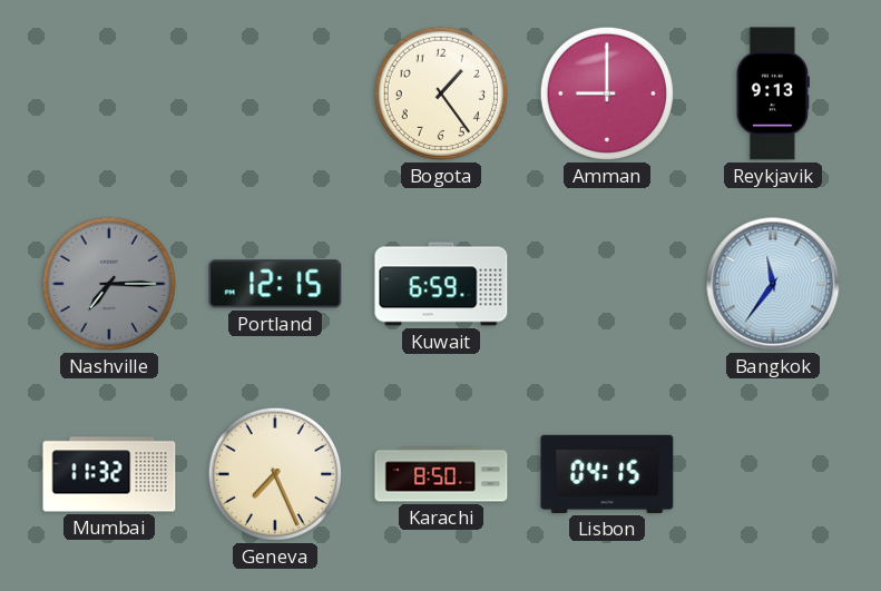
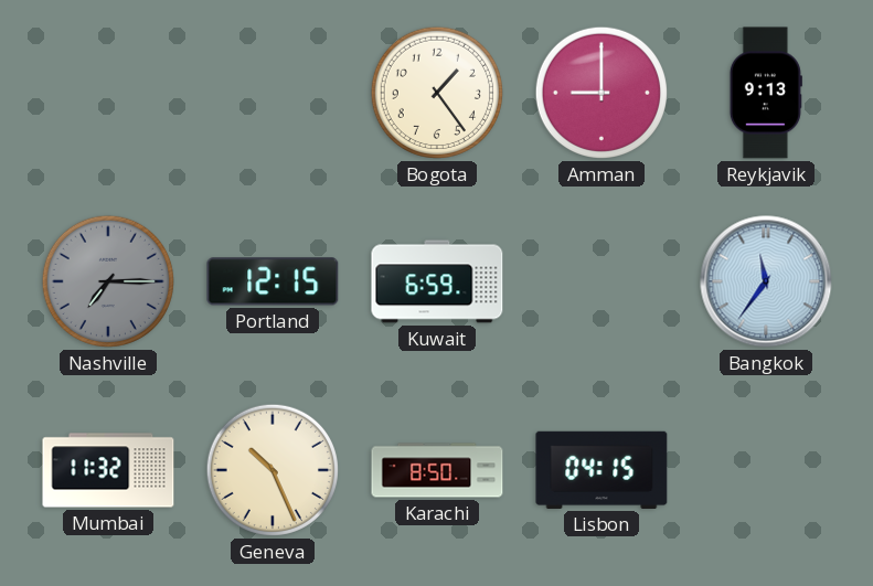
Geneva: 7:26 -> 10:26
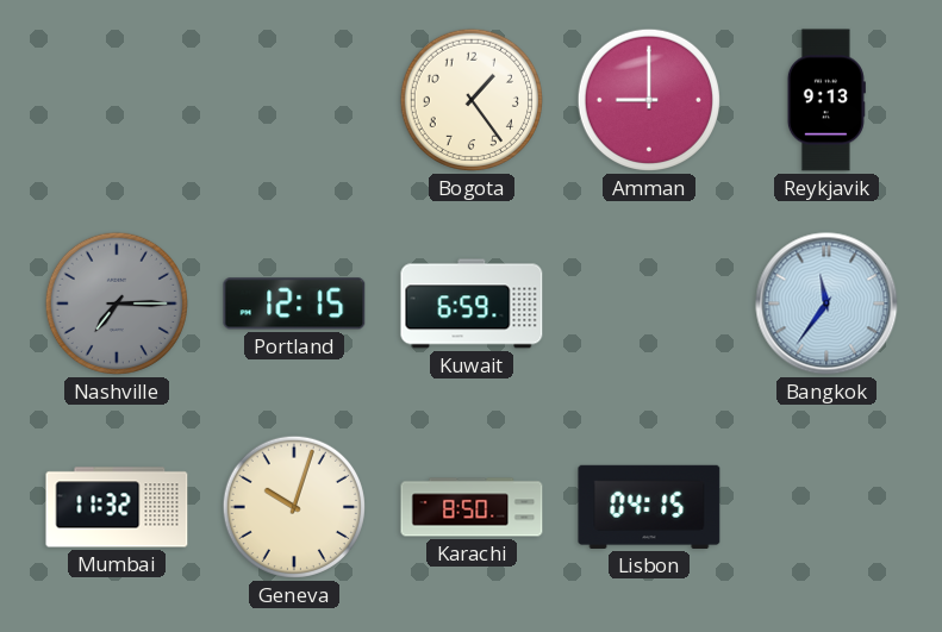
Geneva: 10:26 -> 10:03
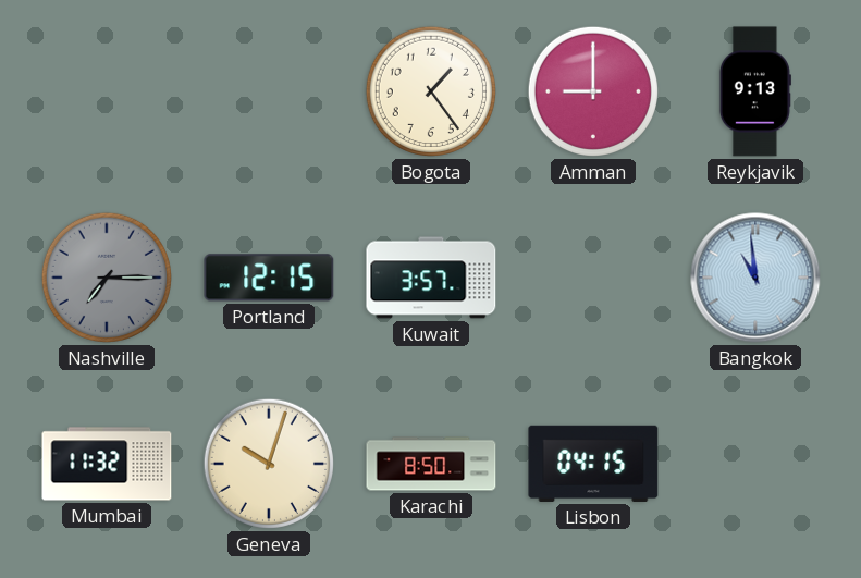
Kuwait: 6:59 -> 3:57
Bangkok: 11:36 -> 10:59
